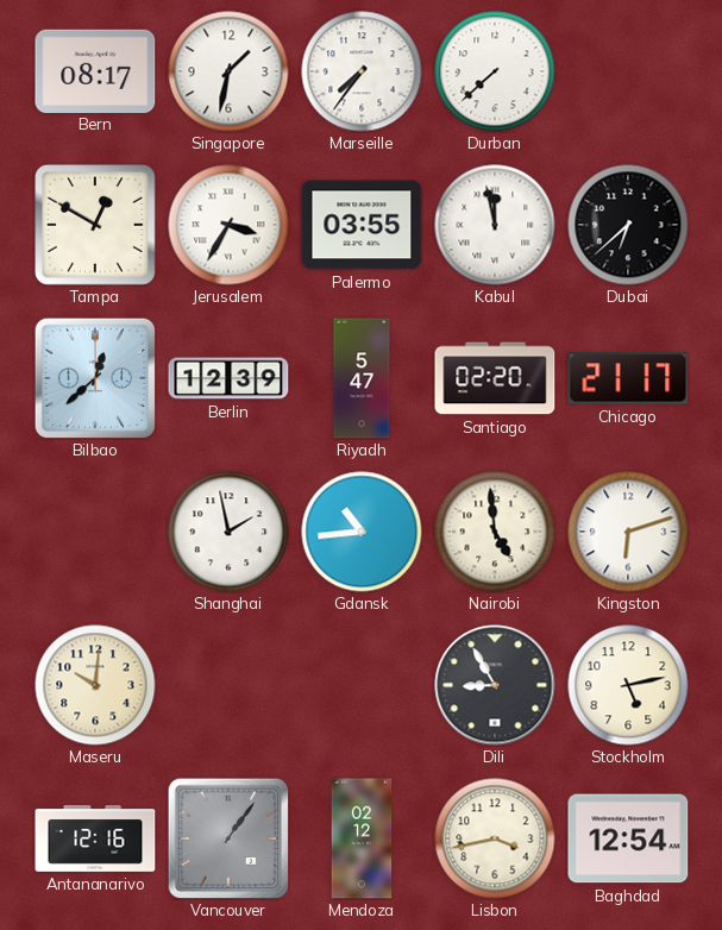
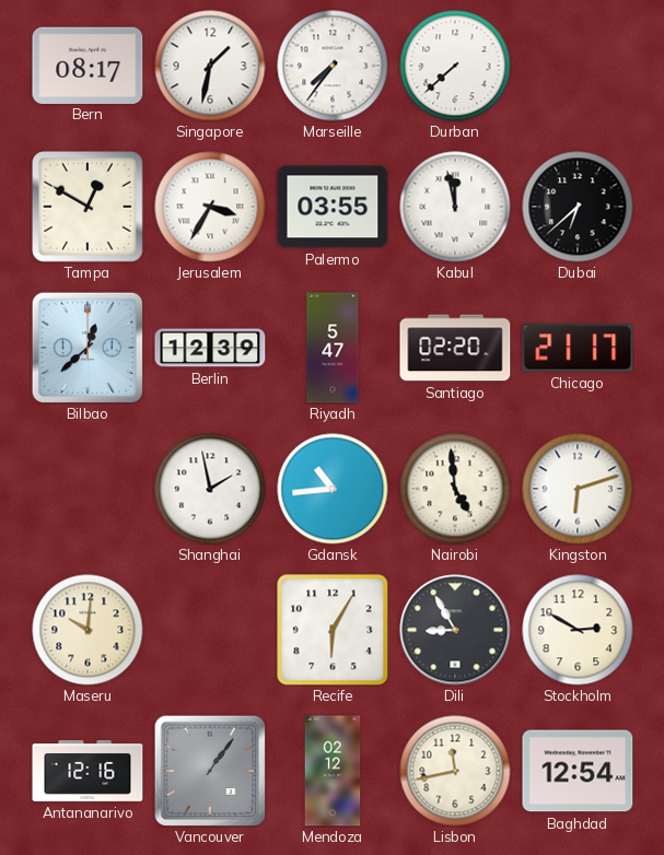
Recife: none -> 6:05
Stockholm: 5:13 -> 2:50
Lisbon: 3:43 -> 11:43
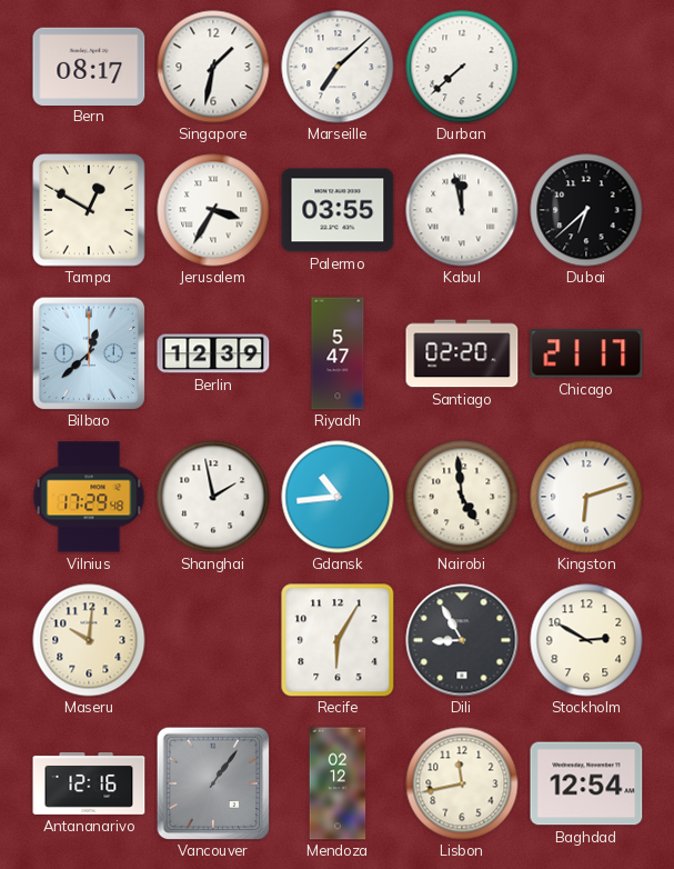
Marseille: 7:36 -> 7:08
Vilnius: none -> 17:29
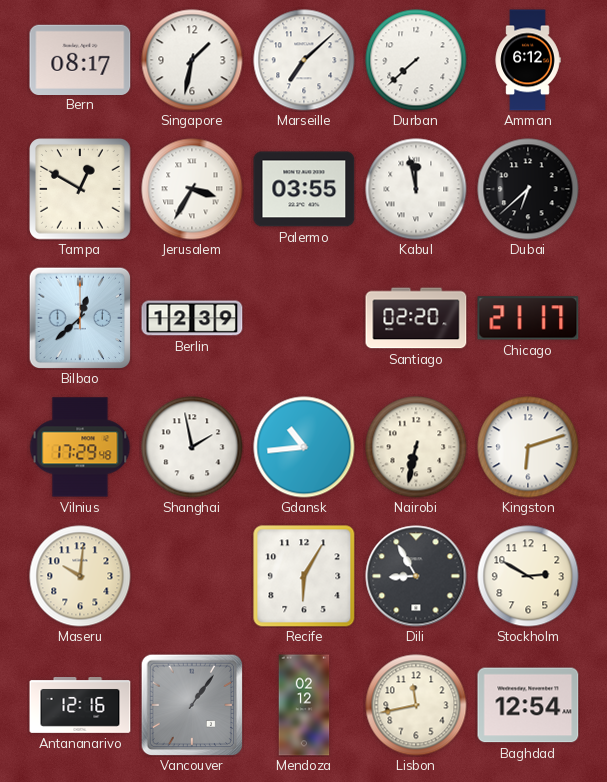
Amman: none -> 6:12
Riyadh: 5:47 -> none
Nairobi: 4:59 -> 6:32
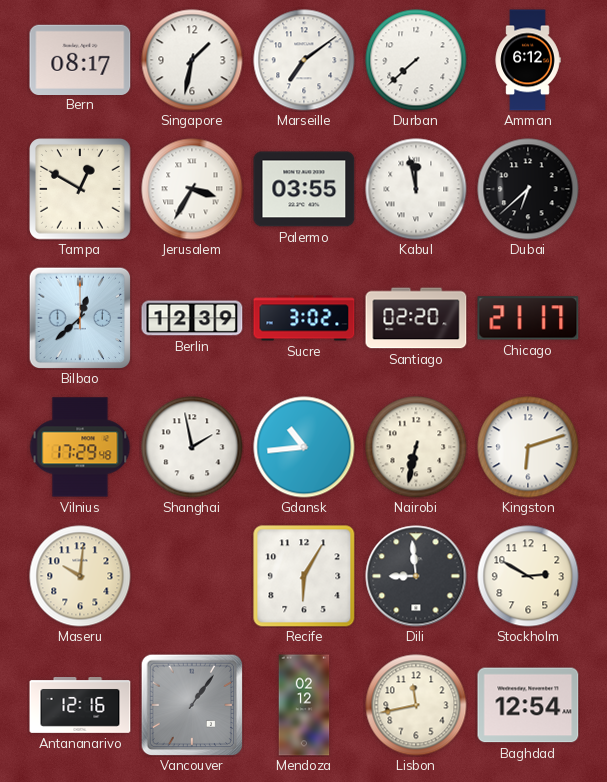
Marseille: 7:08 -> 7:09
Sucre: none -> 3:02
Dili: 8:55 -> 8:59
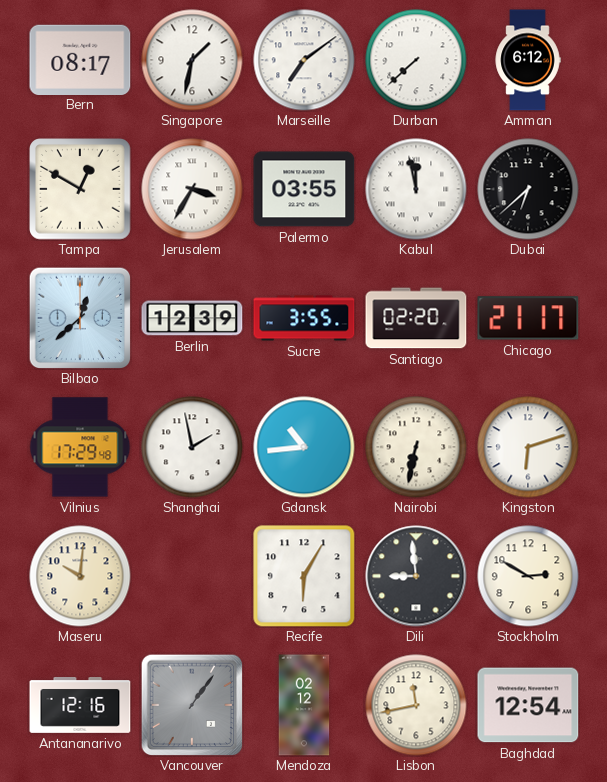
Sucre: 3:02 -> 3:55
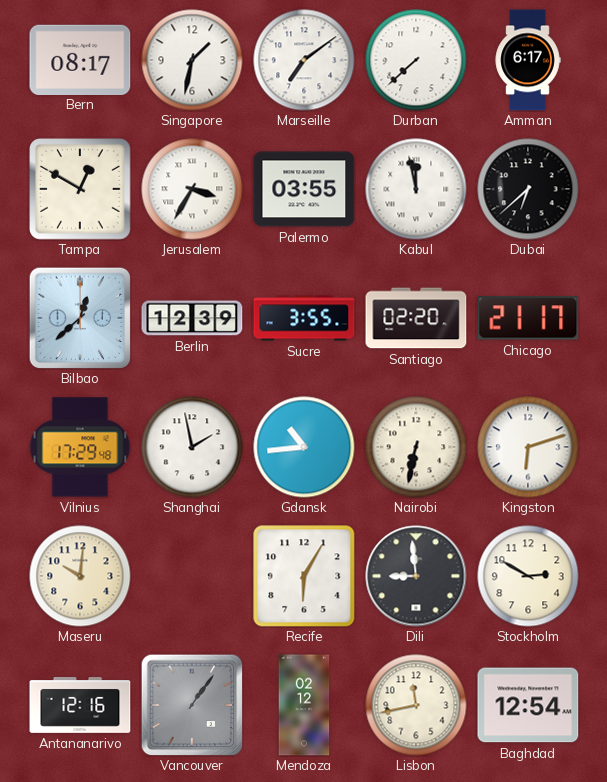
Amman: 6:12 -> 6:17
